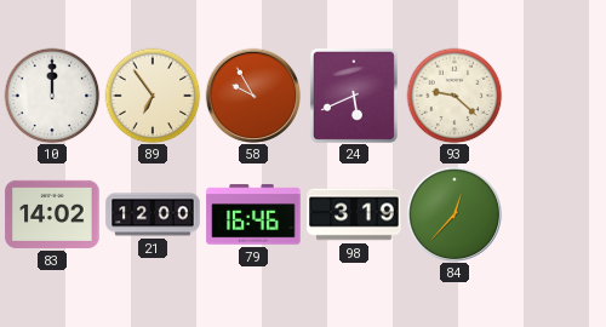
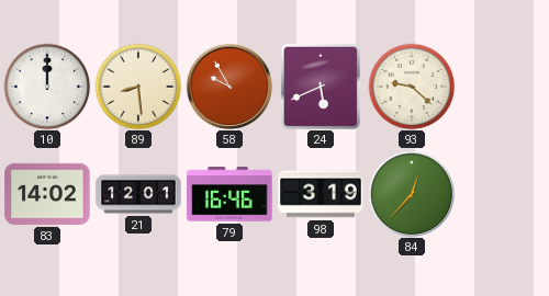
89: 6:54 -> 8:29
21: 12:00 -> 12:01
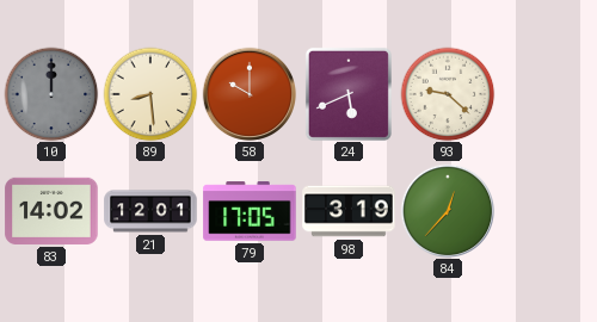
10 dial: white -> grey
58: 9:55 -> 10:00
79: 16:46 -> 17:05
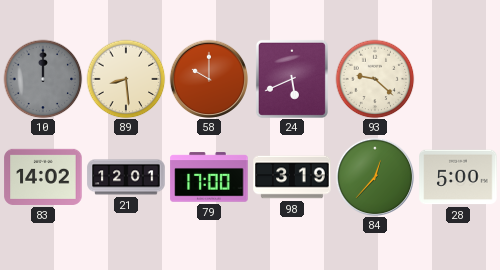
79: 17:05 -> 17:00
28: none -> 5:00
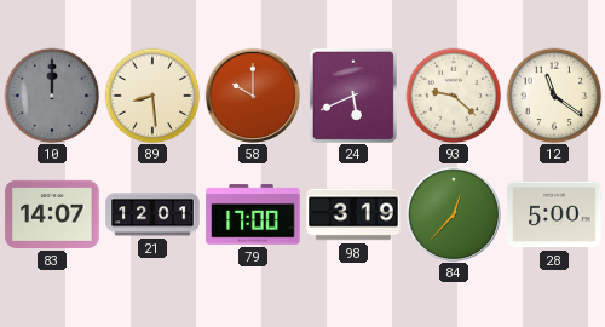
12: none -> 11:21
83: 14:02 -> 14:07
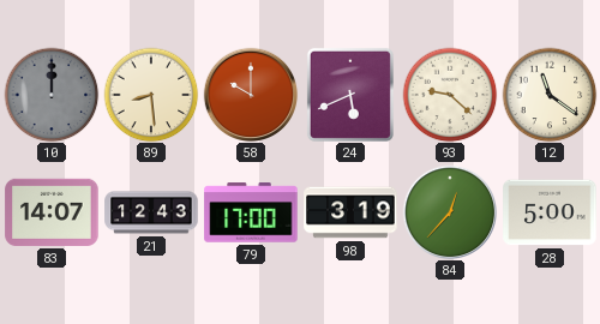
21: 12:01 -> 12:43
